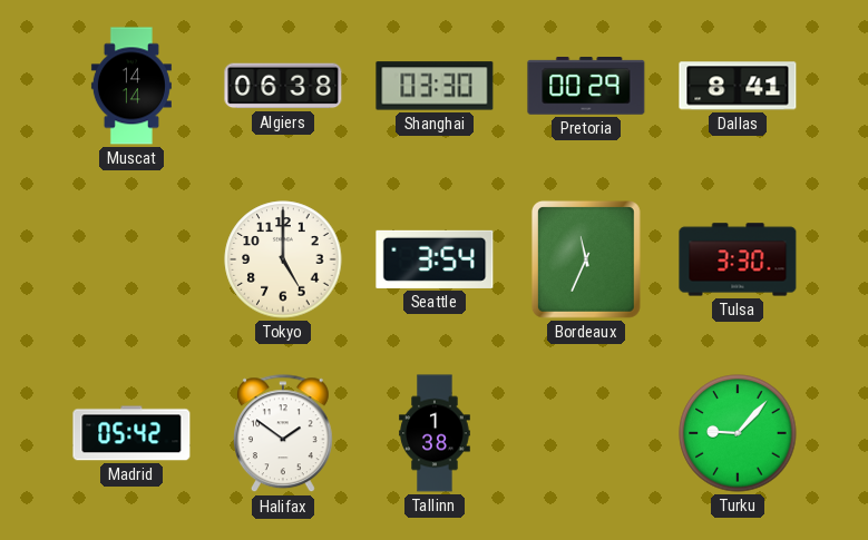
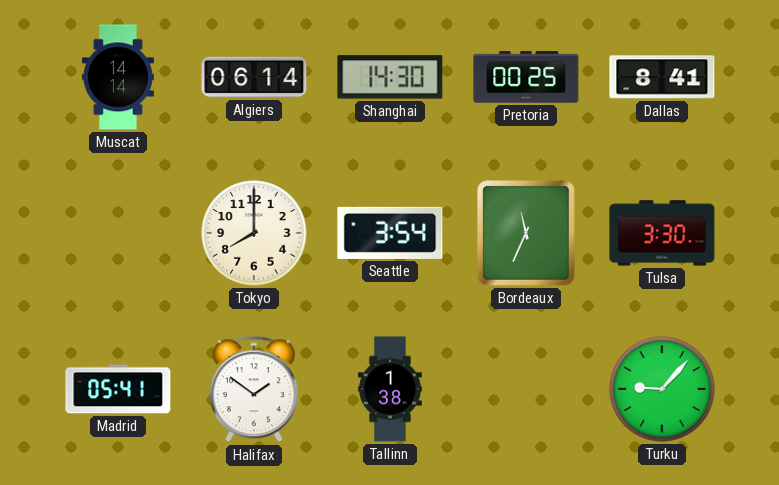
Algiers: 06:38 -> 06:14
Shanghai: 03:30 -> 14:30
Pretoria: 00:29 -> 00:25
Tokyo: 5:00 -> 8:00
Madrid: 05:42 -> 05:41
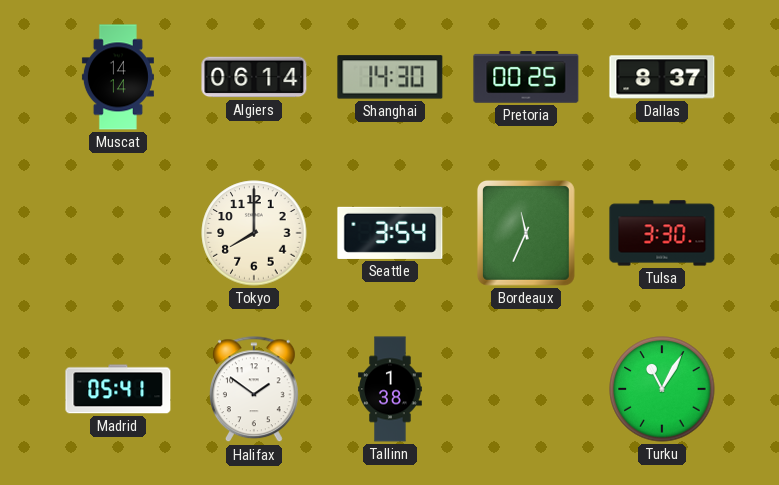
Dallas: 8:41 -> 8:37
Turku: 9:07 -> 11:05
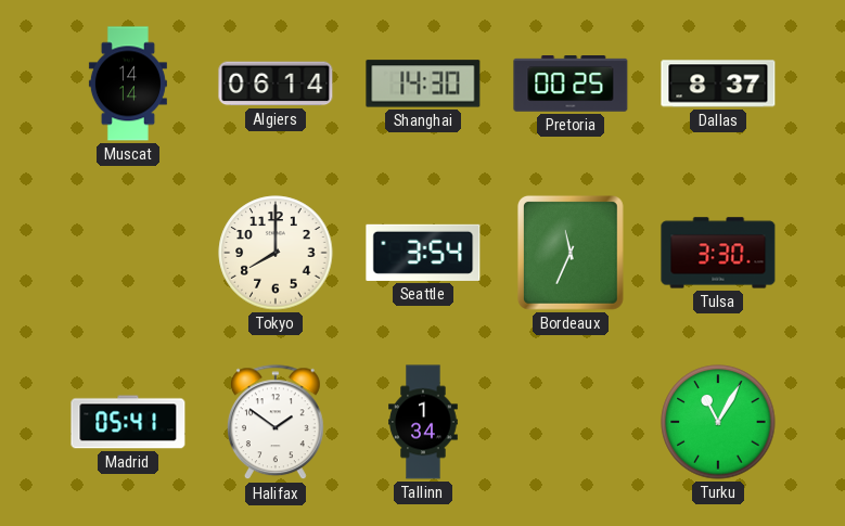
Tallinn: 1:38 -> 1:34
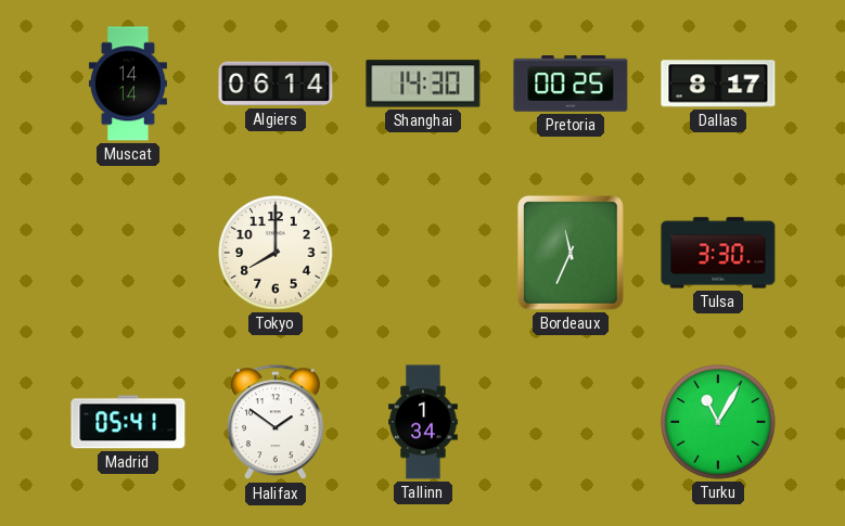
Dallas: 8:37 -> 8:17
Seattle: 3:54 -> none
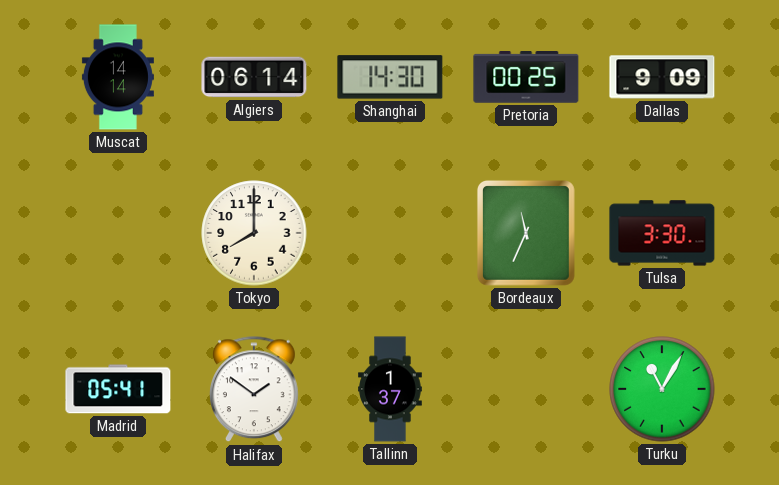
Dallas: 8:17 -> 9:09
Tallinn: 1:34 -> 1:37
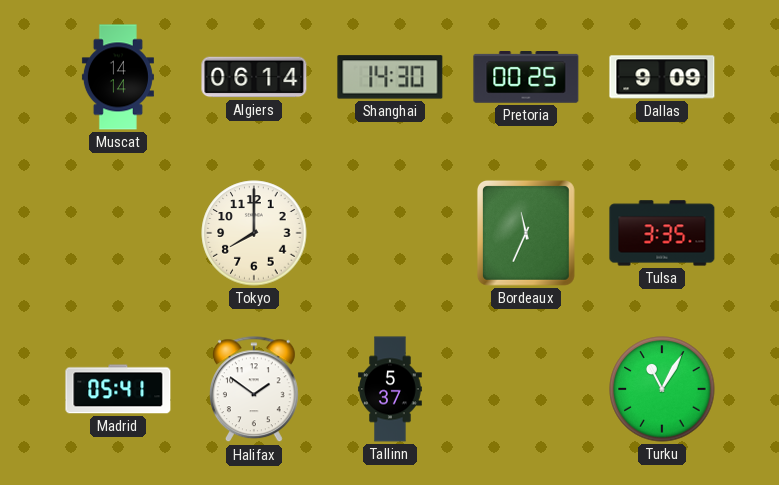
Tulsa: 3:30 -> 3:35
Tallinn: 1:37 -> 5:37
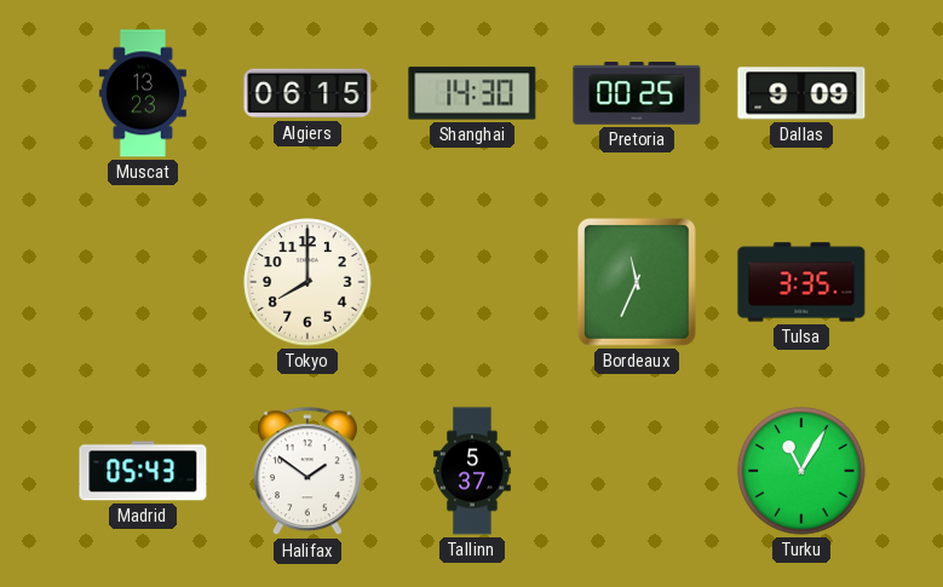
Muscat: 14:14 -> 13:23
Algiers: 06:14 -> 06:15
Madrid: 05:41 -> 05:43
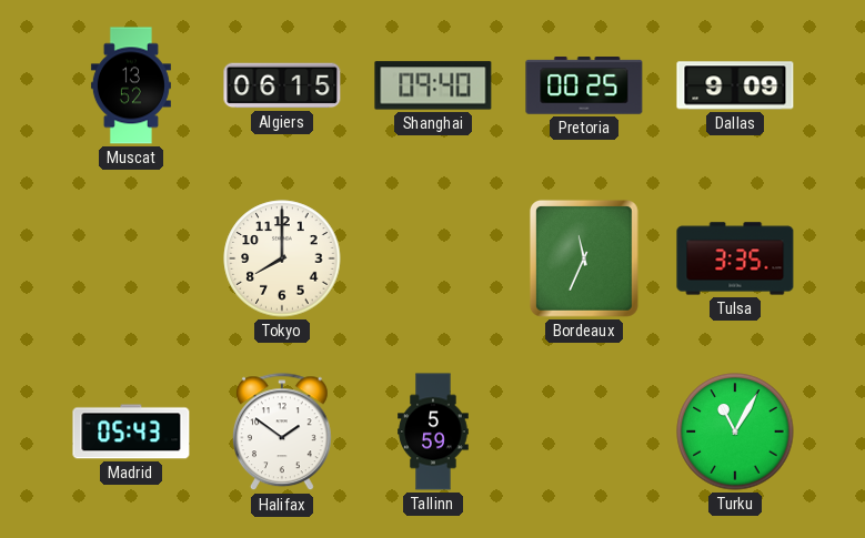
Muscat: 13:23 -> 13:52
Shanghai: 14:30 -> 09:40
Tallinn: 5:37 -> 5:59
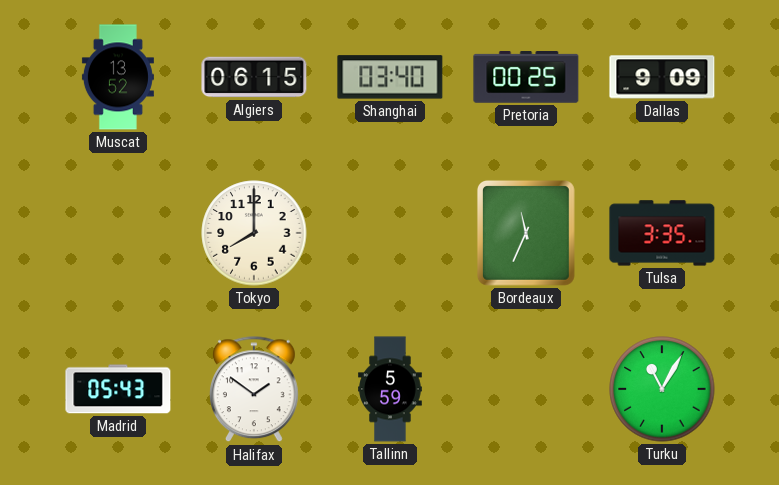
Shanghai: 09:40 -> 03:40
